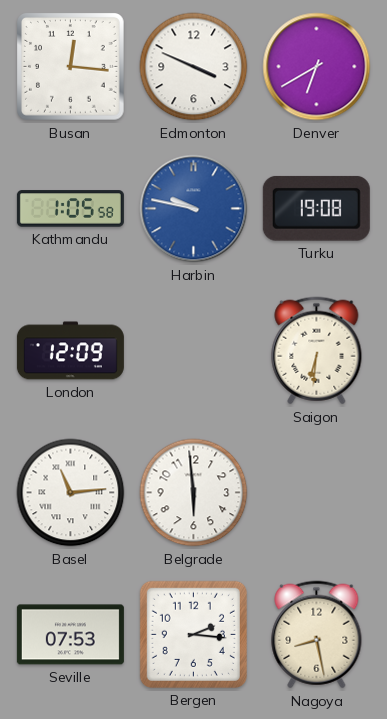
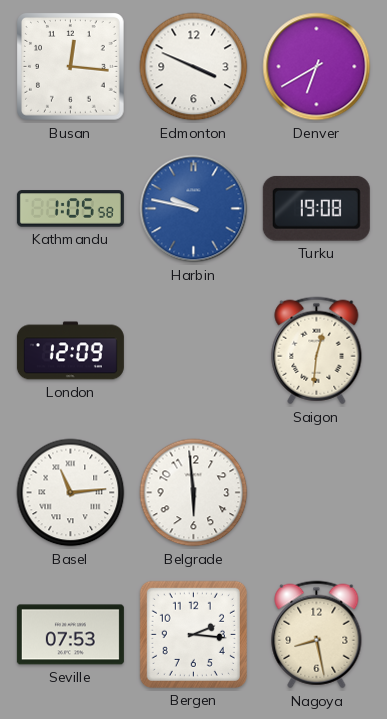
Saigon: 6:31 -> 12:31
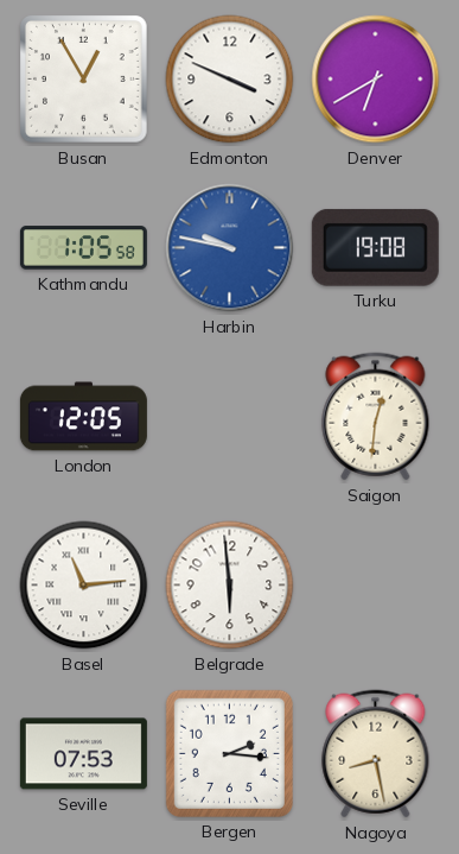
Busan: 12:16 -> 12:55
London: 12:09 -> 12:05
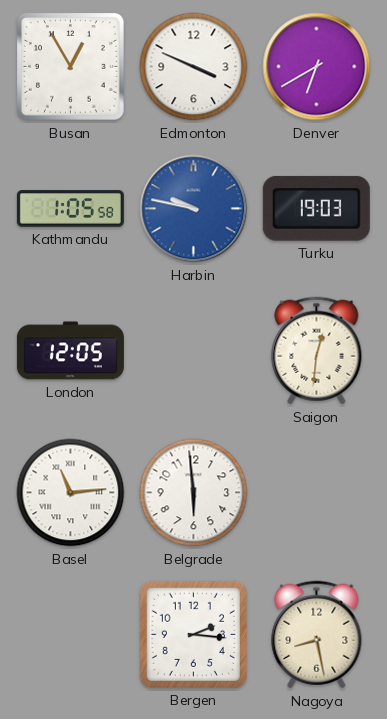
Turku: 19:08 -> 19:03
Seville: 07:53 -> none
